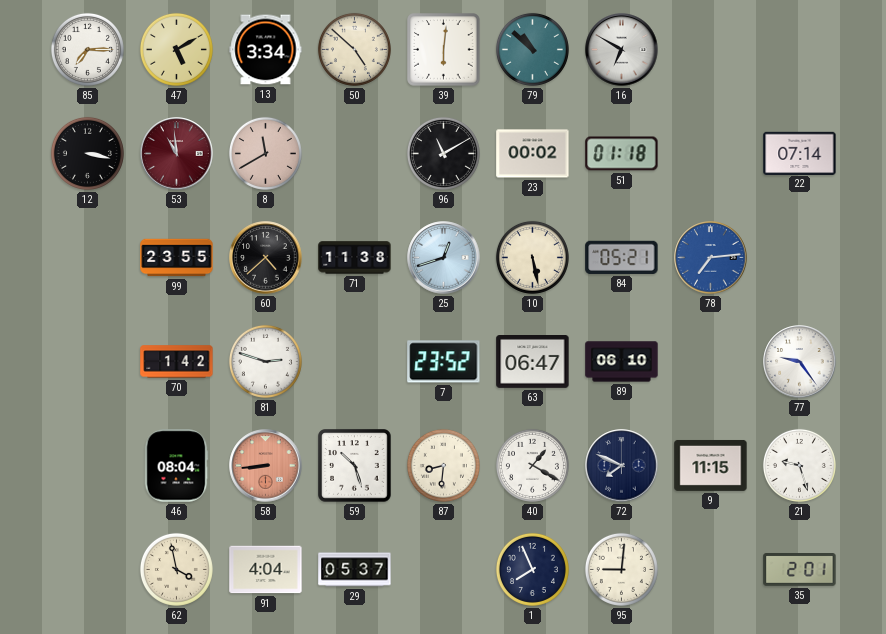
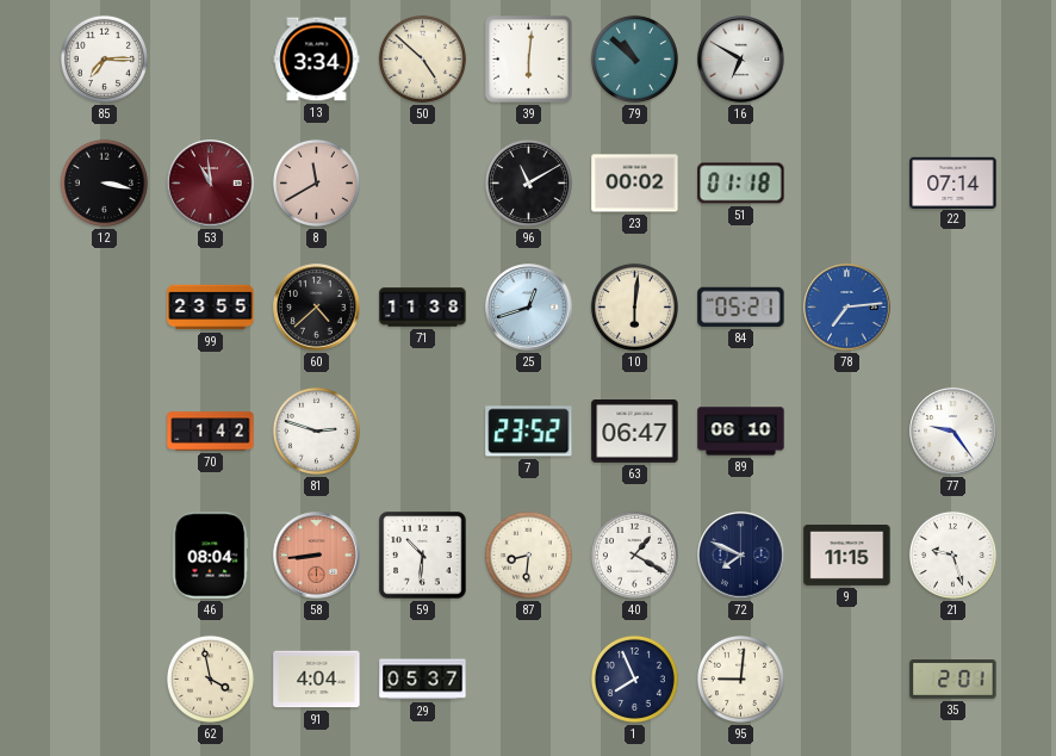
47: 5:10 -> none
10: 5:28 -> 6:01
59: 10:27 -> 10:31
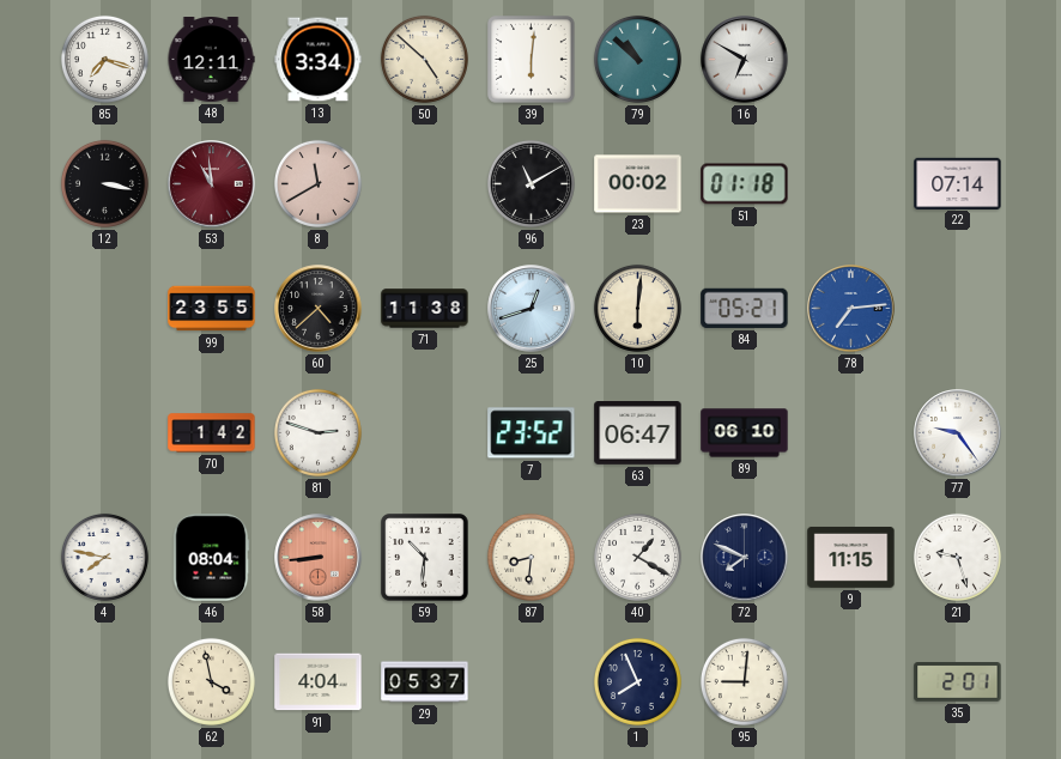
85: 7:15 -> 7:18
48: none -> 12:11
4: none -> 7:47
